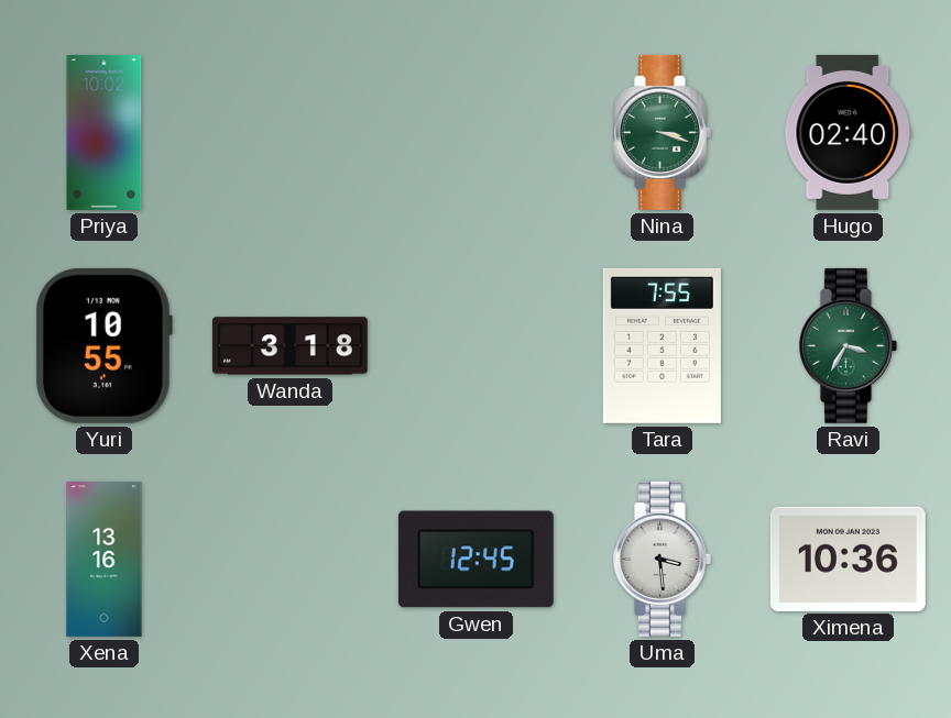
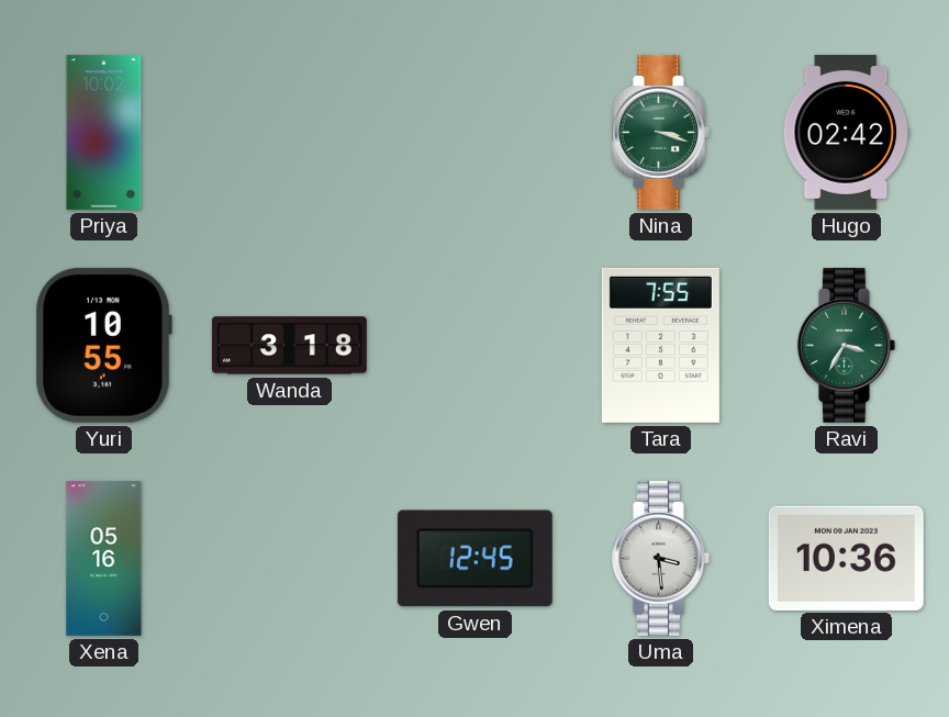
Hugo: 02:40 -> 02:42
Xena: 13:16 -> 05:16
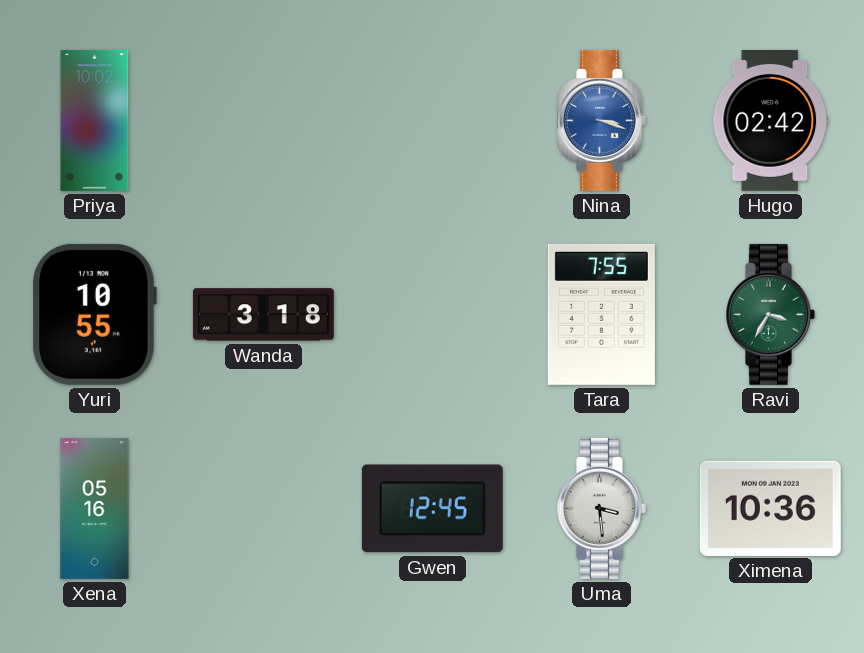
Nina dial: green -> blue
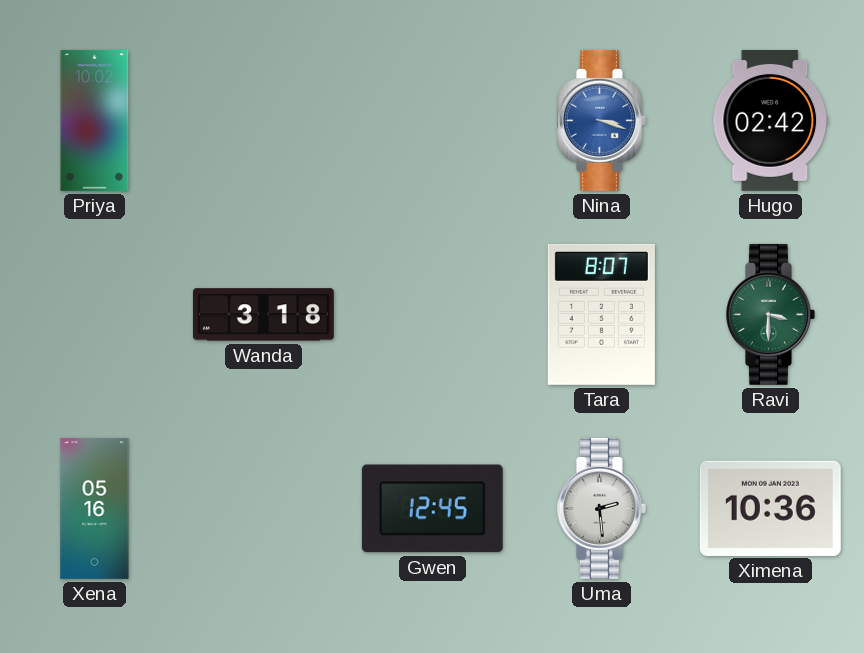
Yuri: 10:55 -> none
Tara: 7:55 -> 8:07
Ravi: 3:35 -> 3:30
Uma: 3:29 -> 2:29
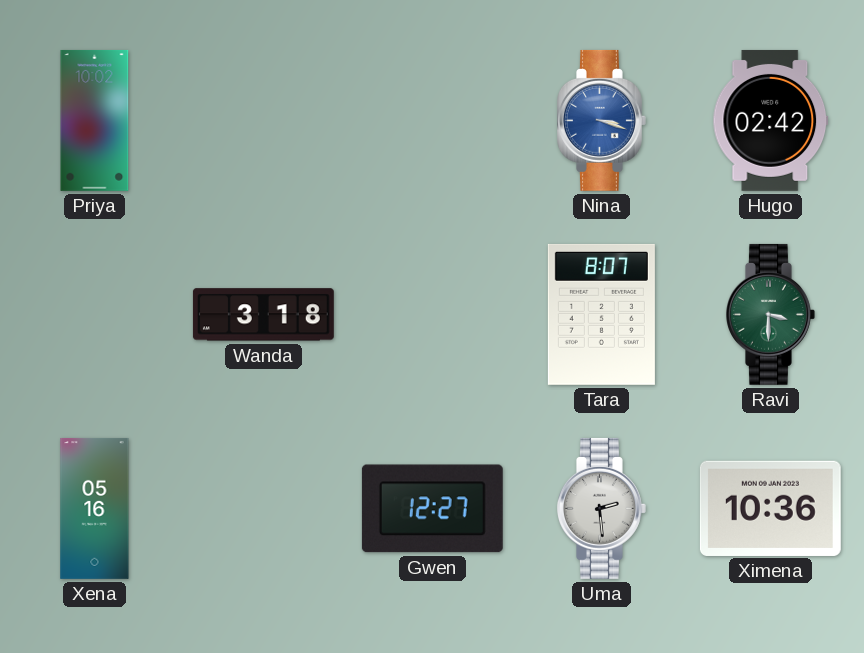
Gwen: 12:45 -> 12:27
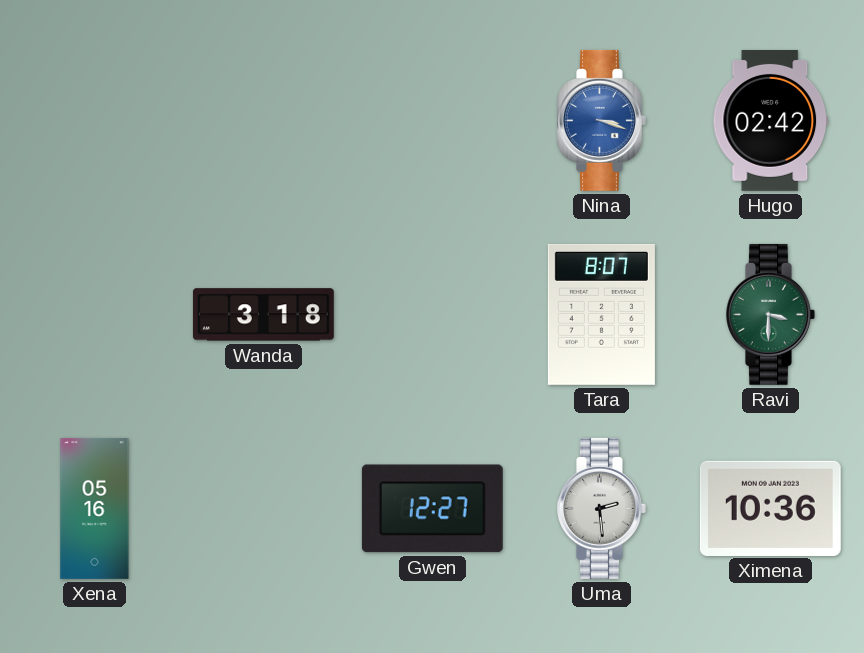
Priya: 10:02 -> none
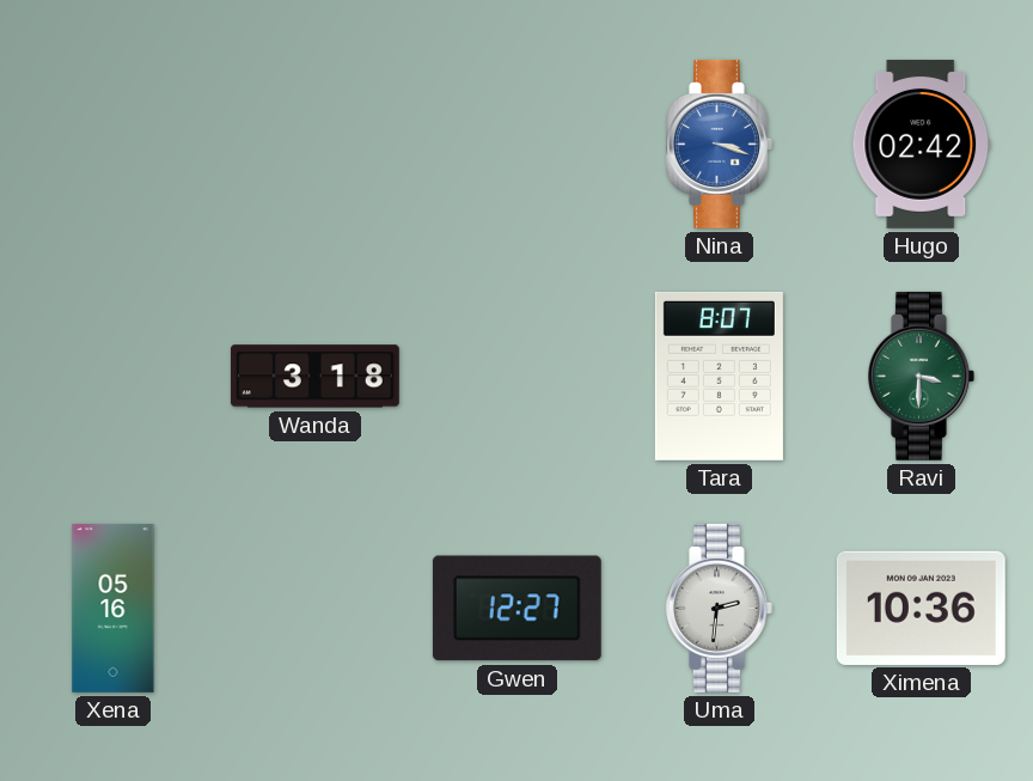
Uma: 2:29 -> 2:31
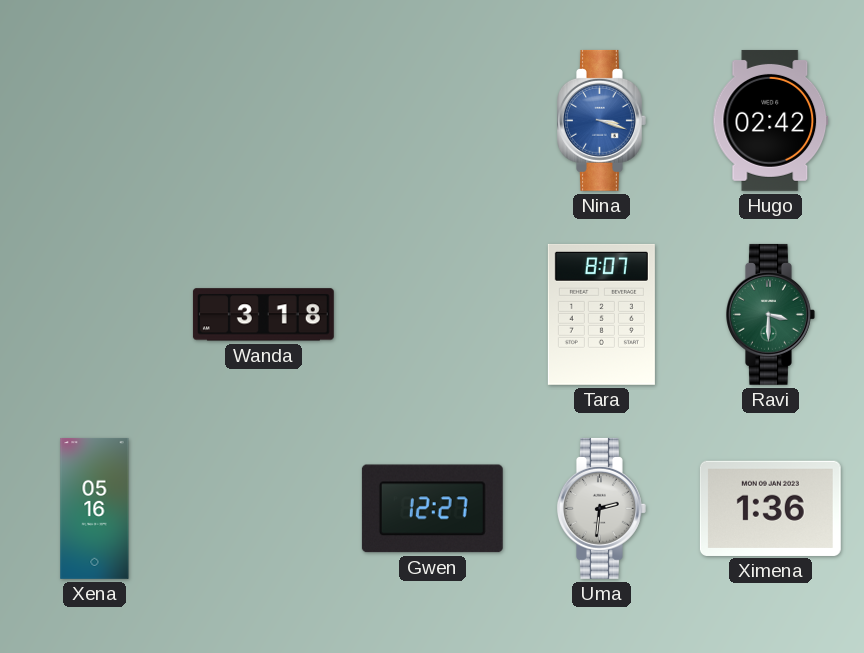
Ximena: 10:36 -> 1:36
